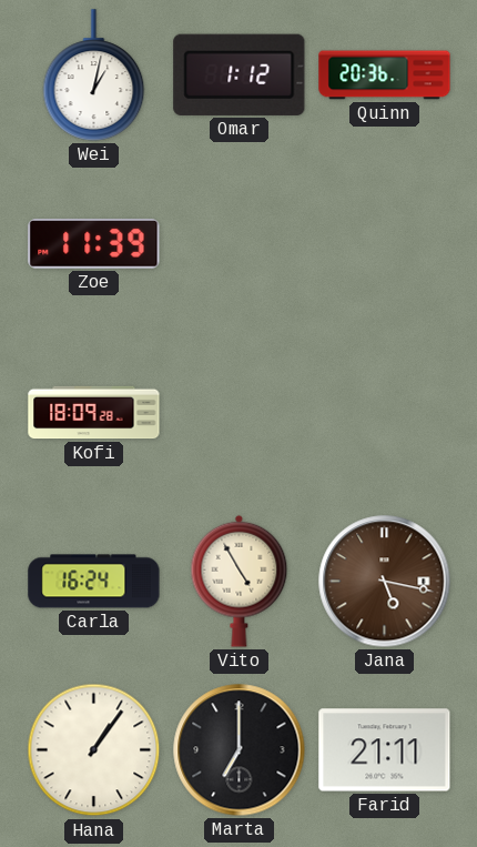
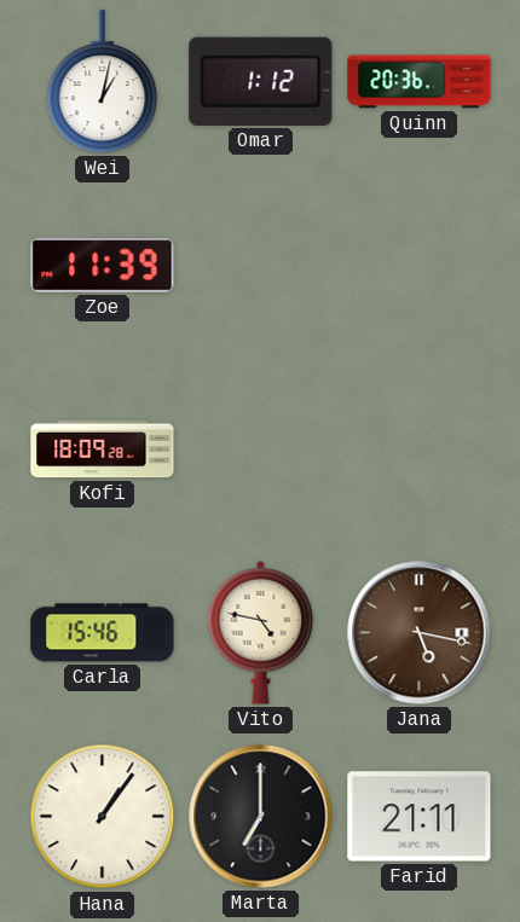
Carla: 16:24 -> 15:46
Vito: 4:55 -> 4:47
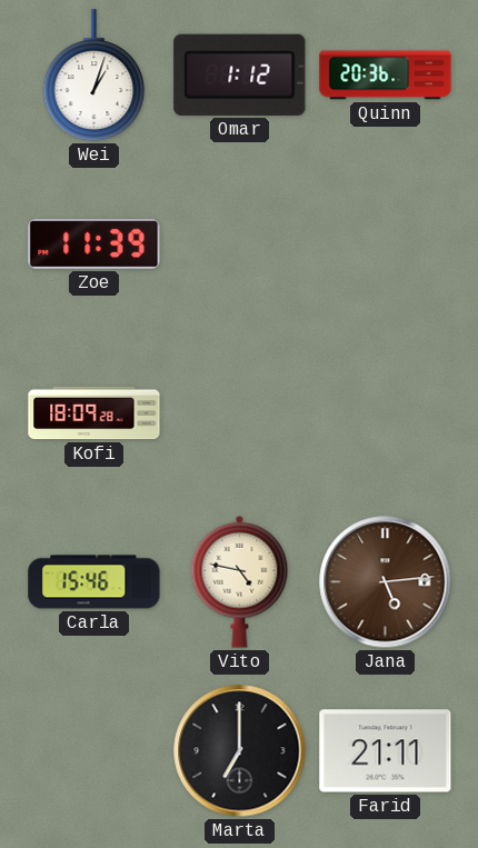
Wei: 1:02 -> 1:03
Jana: 5:17 -> 5:14
Hana: 1:06 -> none
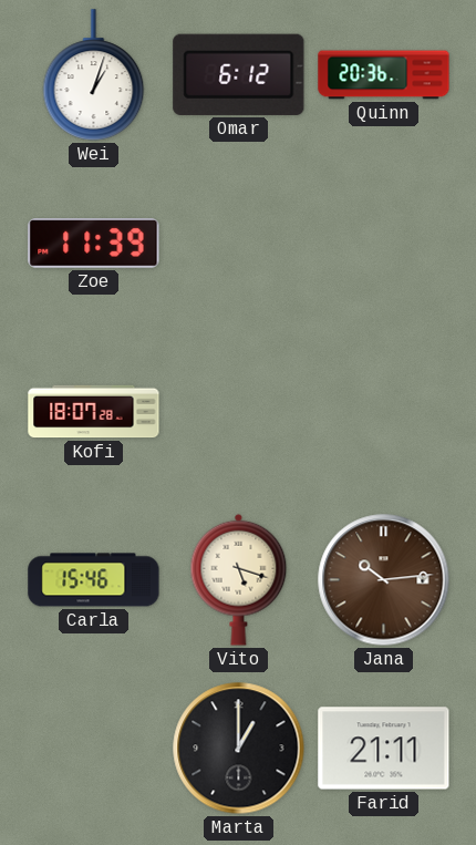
Omar: 1:12 -> 6:12
Kofi: 18:09 -> 18:07
Vito: 4:47 -> 5:18
Jana: 5:14 -> 10:14
Marta: 7:00 -> 1:00
